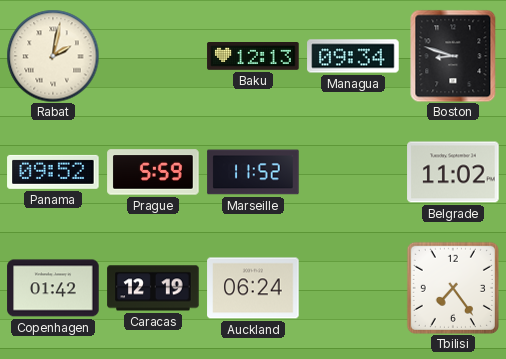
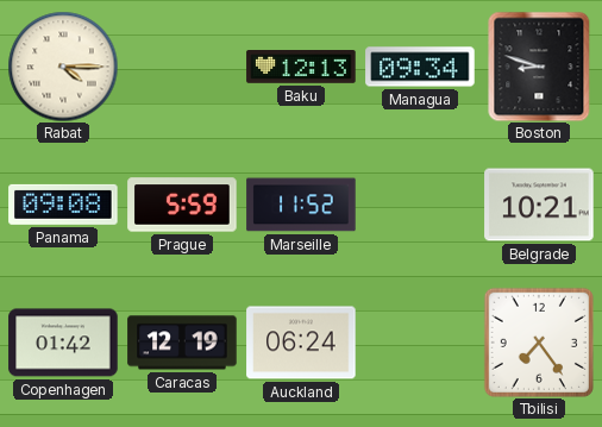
Rabat: 2:02 -> 4:15
Panama: 09:52 -> 09:08
Belgrade: 11:02 -> 10:21
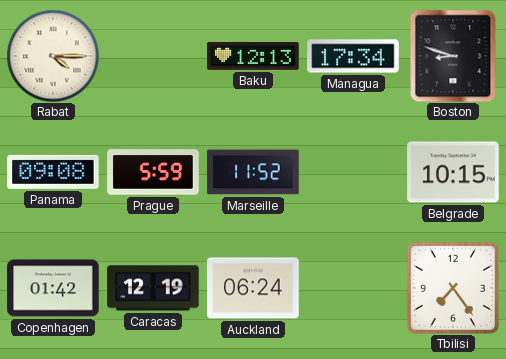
Managua: 09:34 -> 17:34
Belgrade: 10:21 -> 10:15
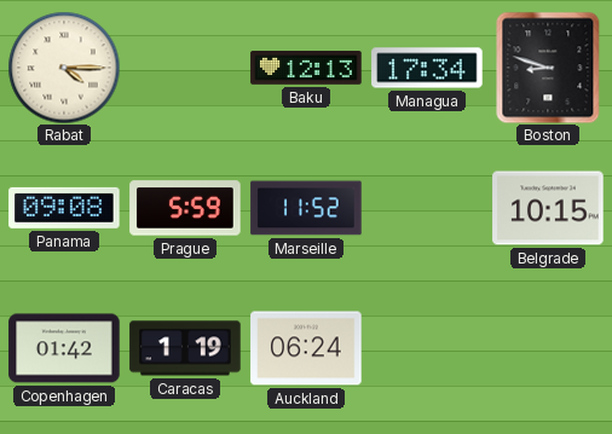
Caracas: 12:19 -> 1:19
Tbilisi: 7:24 -> none
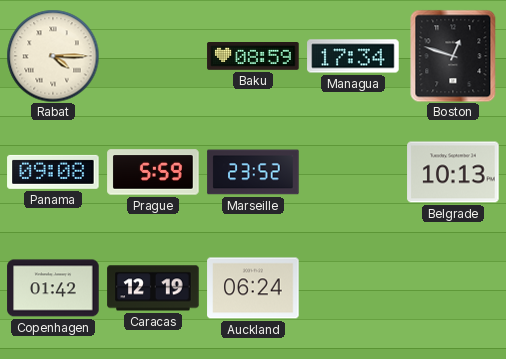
Baku: 12:13 -> 08:59
Boston: 8:48 -> 12:48
Marseille: 11:52 -> 23:52
Belgrade: 10:15 -> 10:13
Caracas: 1:19 -> 12:19
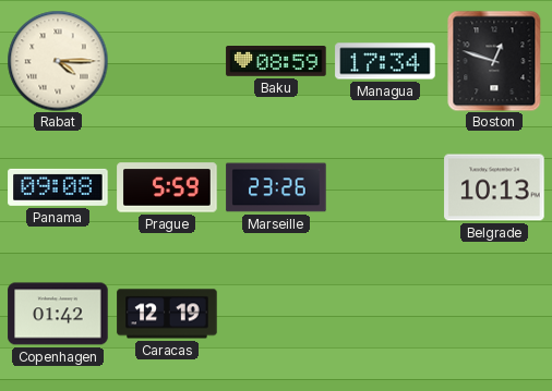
Marseille: 23:52 -> 23:26
Auckland: 06:24 -> none
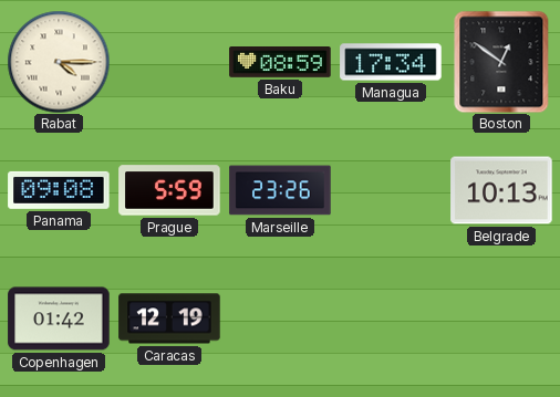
Boston: 12:48 -> 12:51
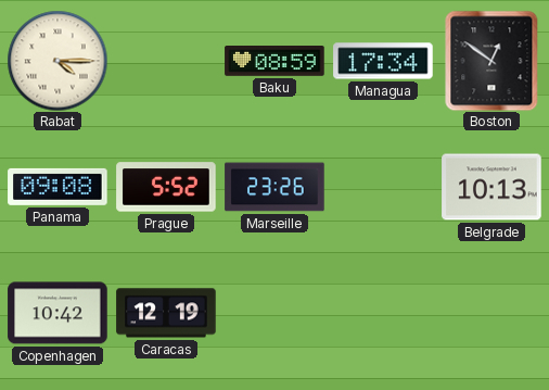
Prague: 5:59 -> 5:52
Copenhagen: 01:42 -> 10:42
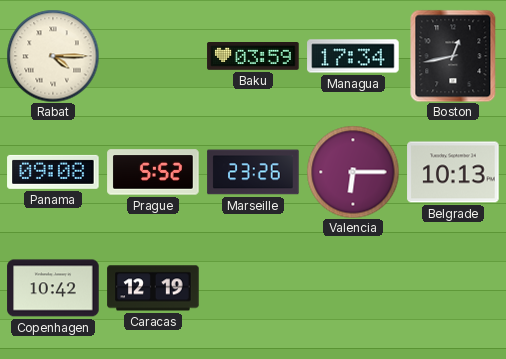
Baku: 08:59 -> 03:59
Boston: 12:51 -> 12:43
Valencia: none -> 6:15
